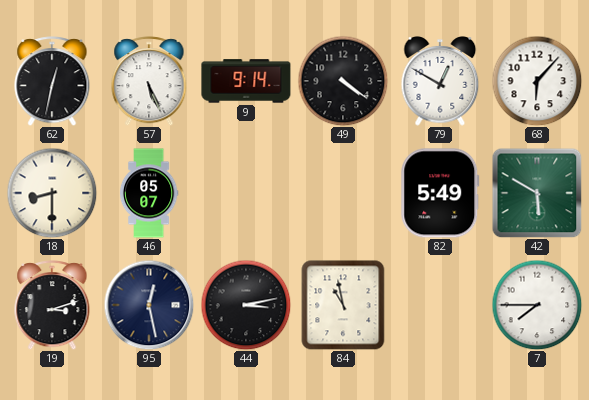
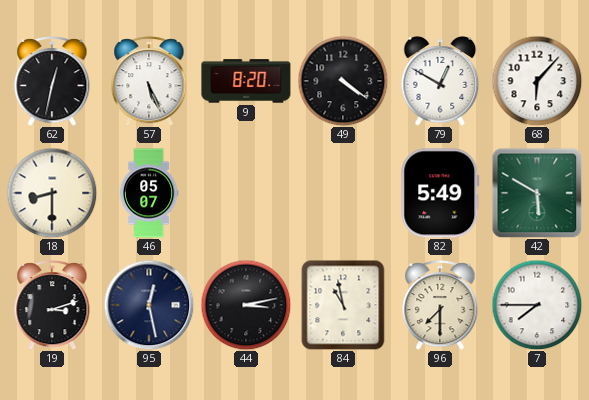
9: 9:14 -> 8:20
96: none -> 7:30
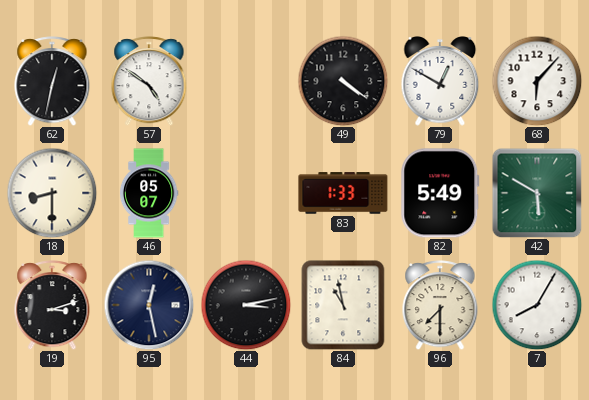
57: 5:26 -> 4:51
9: 8:20 -> none
83: none -> 1:33
7: 7:45 -> 8:05
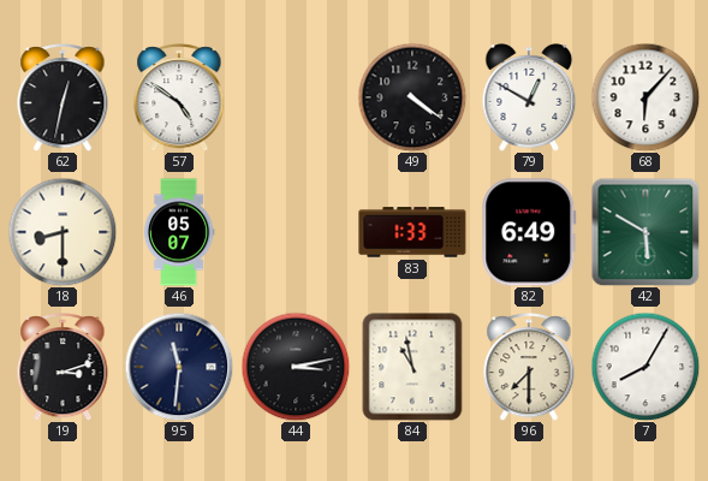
82: 5:49 -> 6:49
95: 12:28 -> 11:31
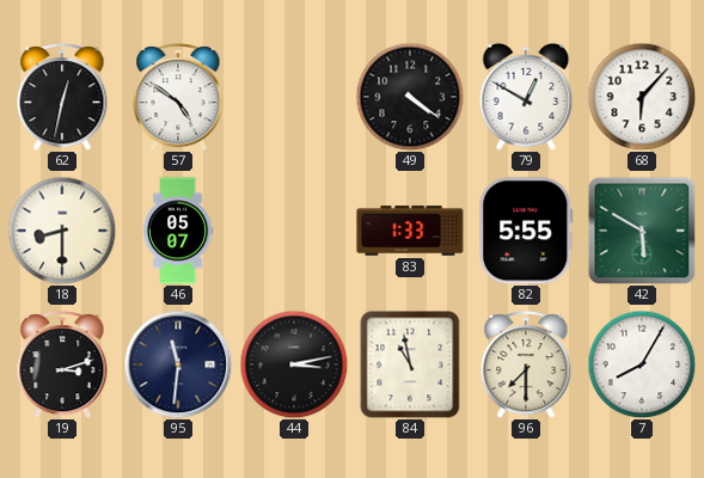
82: 6:49 -> 5:55
